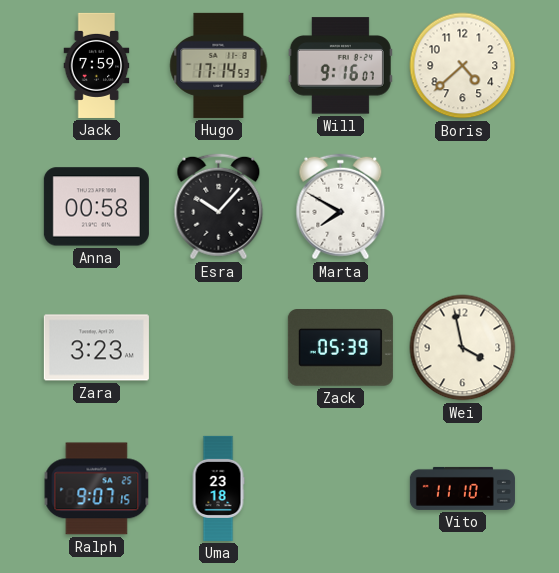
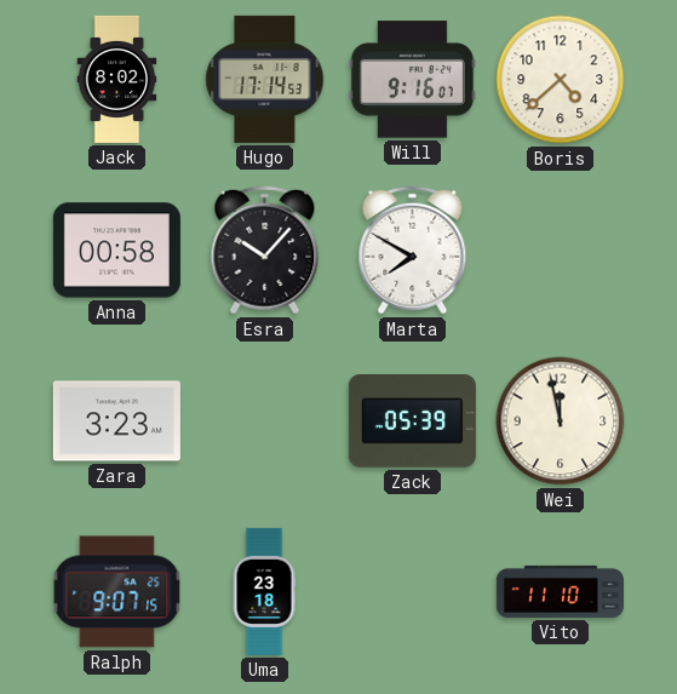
Jack: 7:59 -> 8:02
Wei: 3:58 -> 11:58
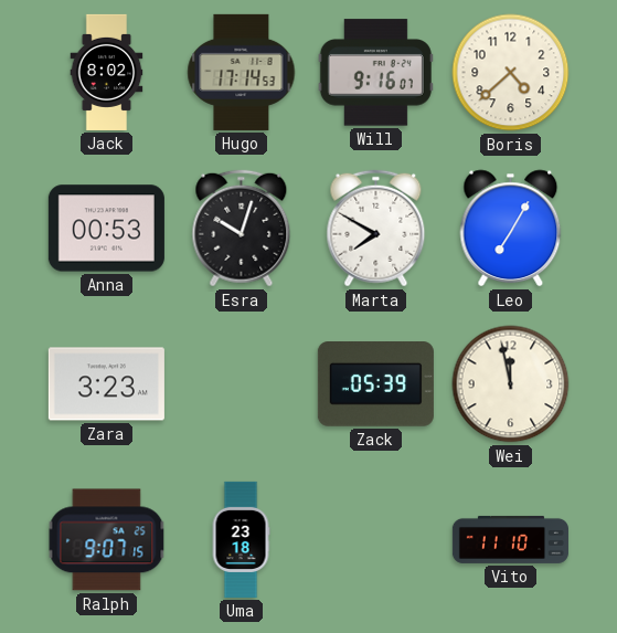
Anna: 00:58 -> 00:53
Esra: 10:07 -> 10:03
Leo: none -> 7:05
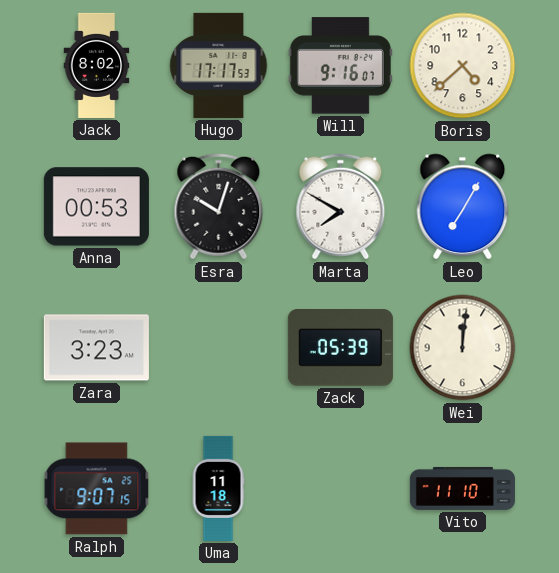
Hugo: 17:14 -> 17:17
Wei: 11:58 -> 12:01
Uma: 23:18 -> 11:18
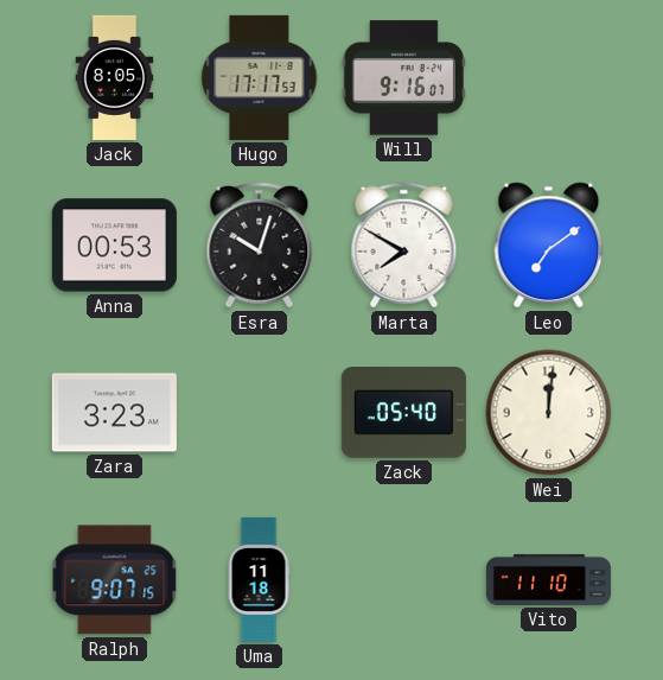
Jack: 8:02 -> 8:05
Boris: 4:38 -> none
Leo: 7:05 -> 7:09
Zack: 05:39 -> 05:40
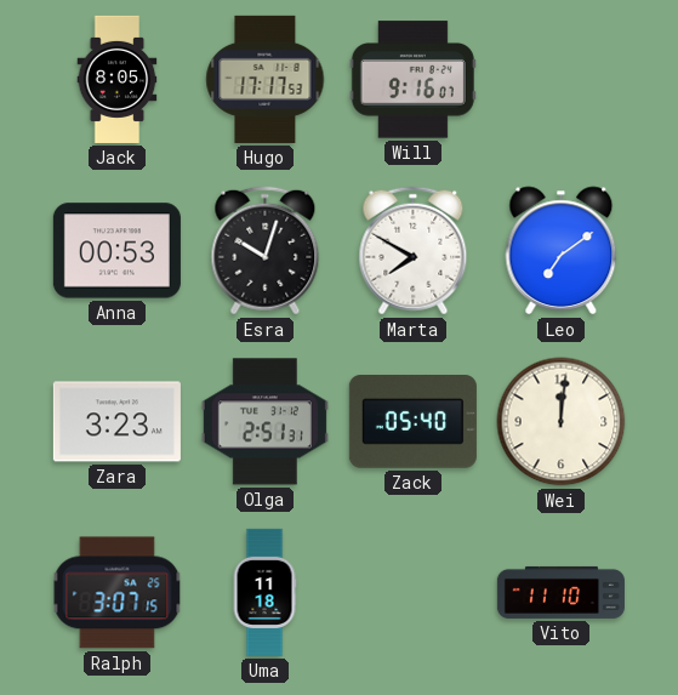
Olga: none -> 2:51
Ralph: 9:07 -> 3:07
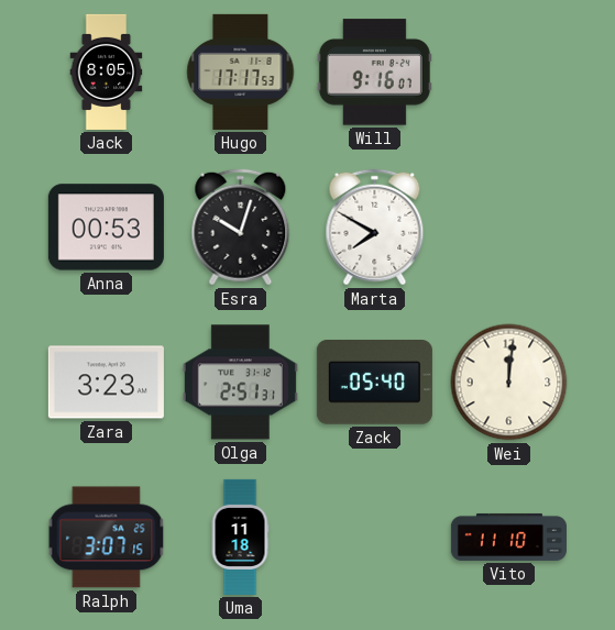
Leo: 7:09 -> none
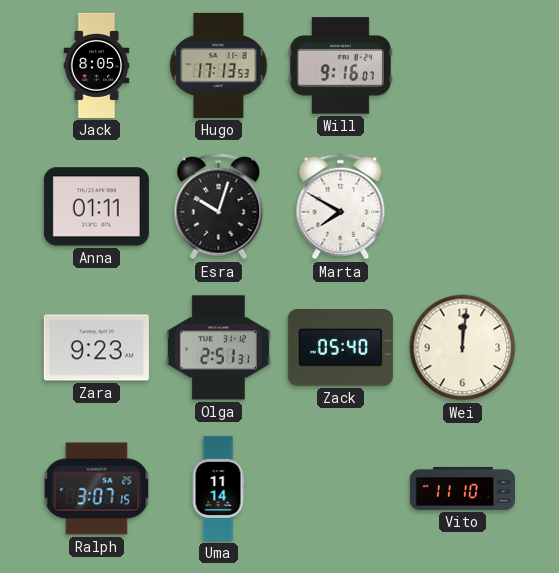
Hugo: 17:17 -> 17:13
Anna: 00:53 -> 01:11
Zara: 3:23 -> 9:23
Uma: 11:18 -> 11:14
